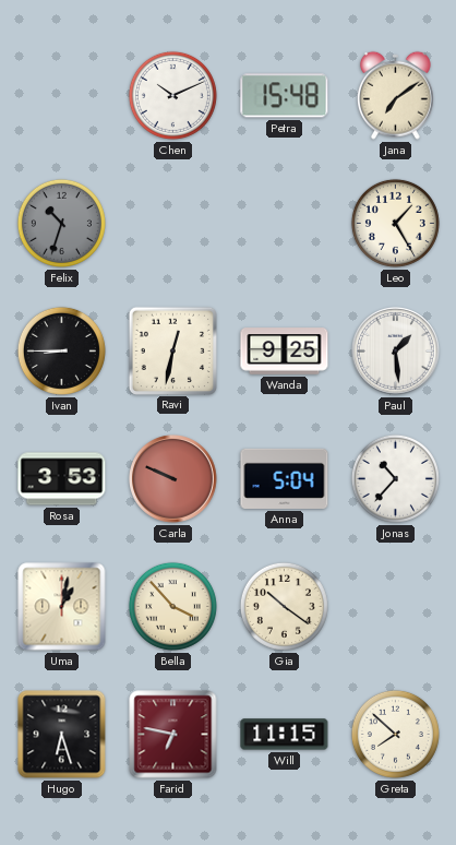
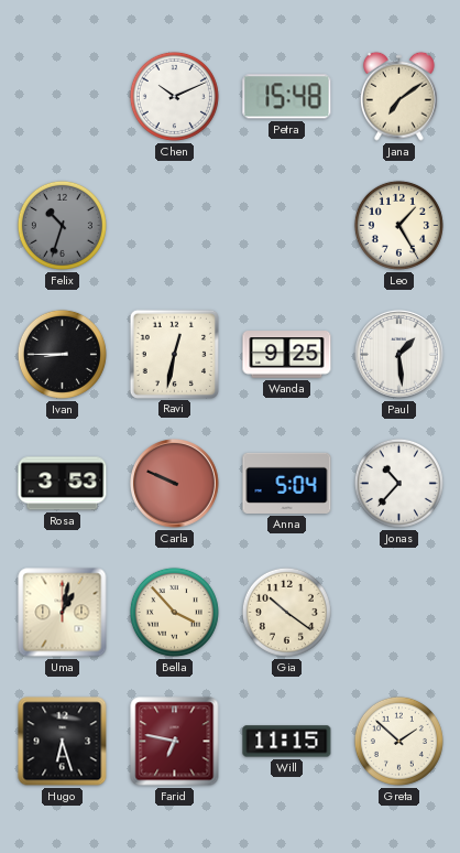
Greta: 7:52 -> 1:52
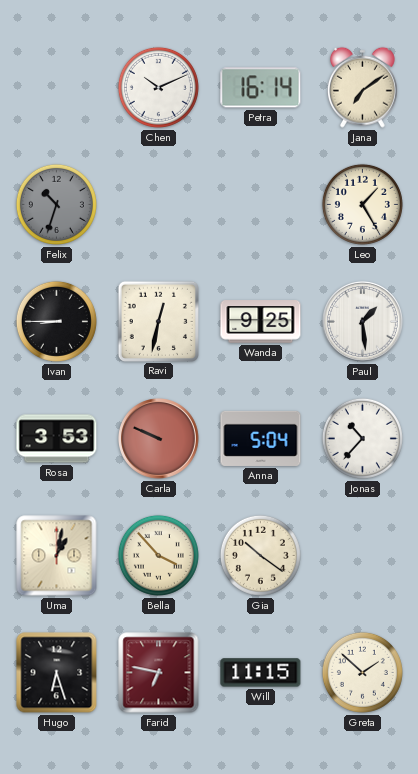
Petra: 15:48 -> 16:14
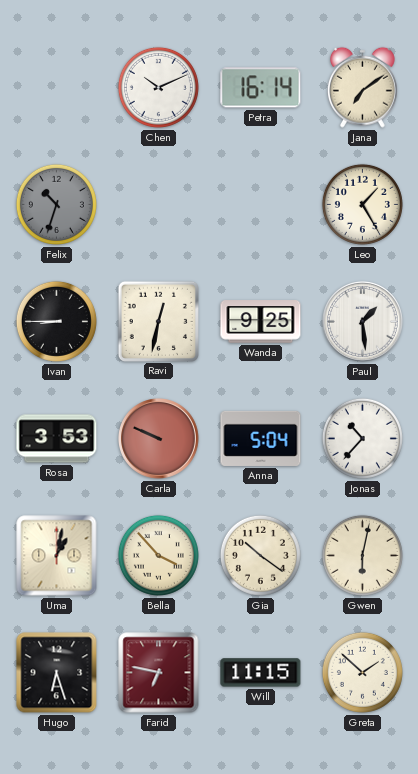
Gwen: none -> 6:02
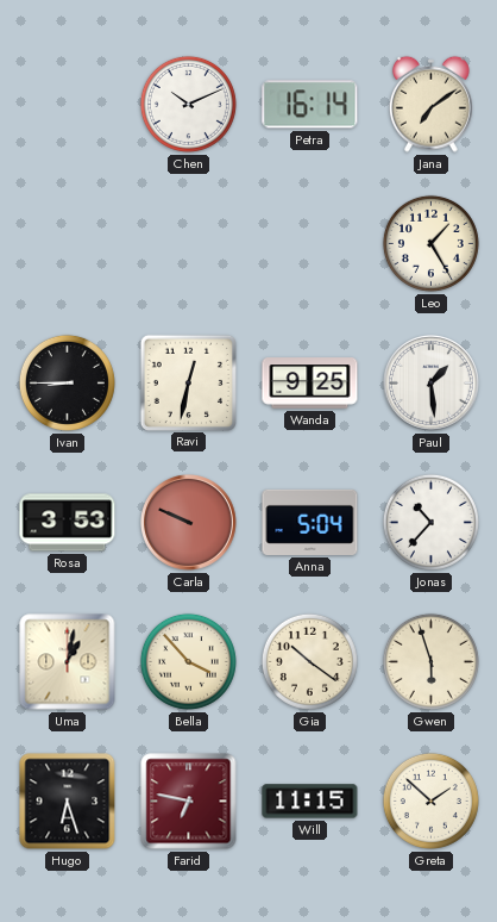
Felix: 10:33 -> none
Gwen: 6:02 -> 5:57
